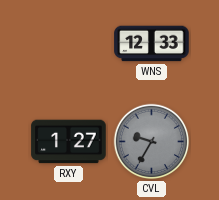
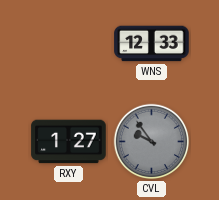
CVL: 9:35 -> 9:54
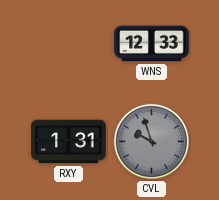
RXY: 1:27 -> 1:31
CVL: 9:54 -> 9:57
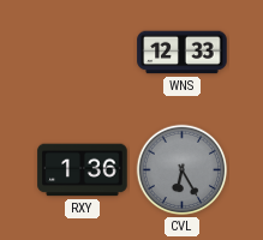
RXY: 1:31 -> 1:36
CVL: 9:57 -> 6:25
